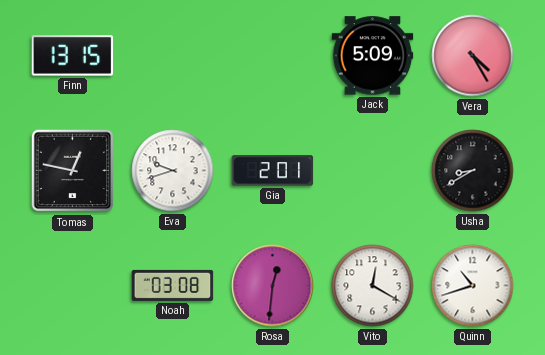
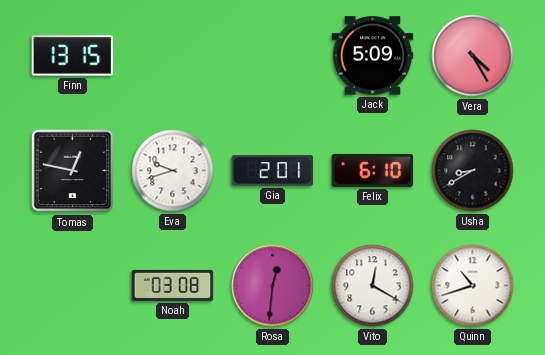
Felix: none -> 6:10
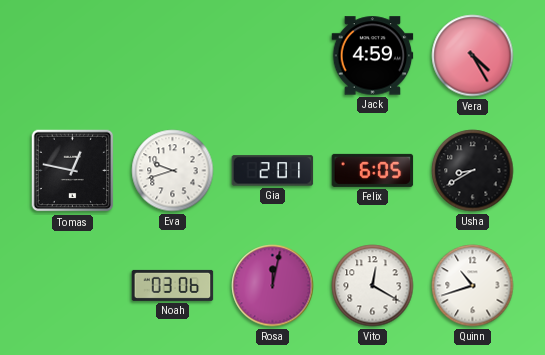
Finn: 13:15 -> none
Jack: 5:09 -> 4:59
Felix: 6:10 -> 6:05
Noah: 03:08 -> 03:06
Rosa: 12:31 -> 12:02
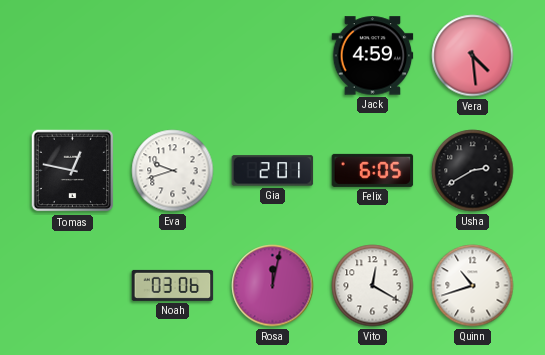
Vera: 4:25 -> 4:29
Usha: 8:40 -> 2:40
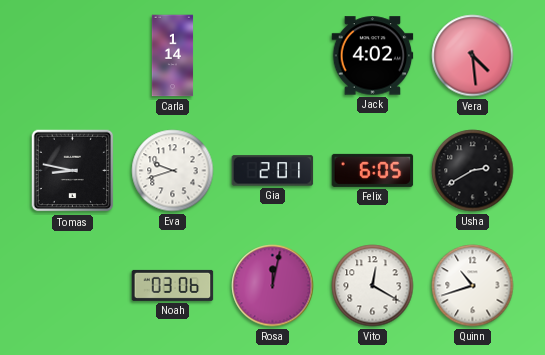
Carla: none -> 1:14
Jack: 4:59 -> 4:02
Tomas: 12:47 -> 8:47
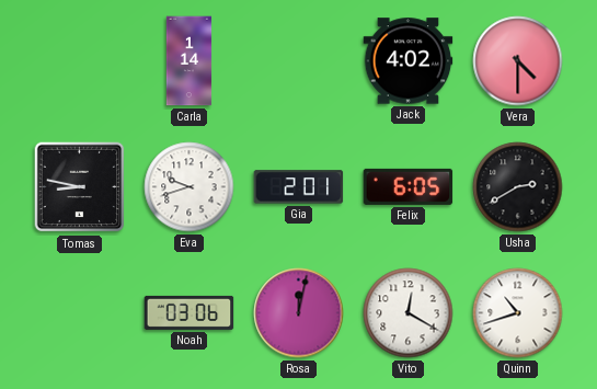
Vera: 4:29 -> 4:30
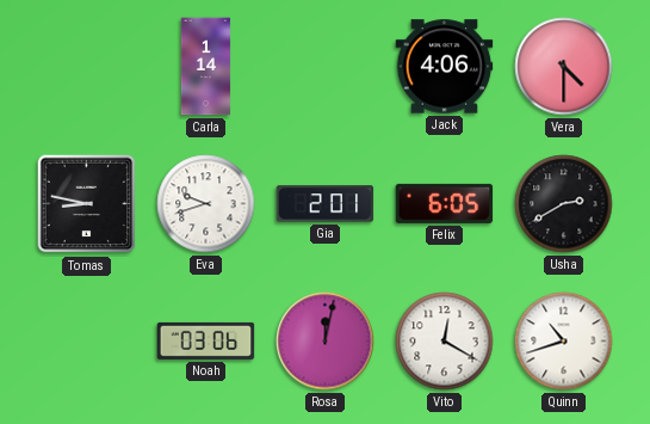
Jack: 4:02 -> 4:06
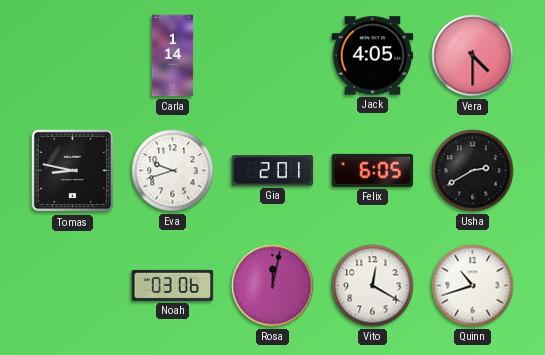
Jack: 4:06 -> 4:05
